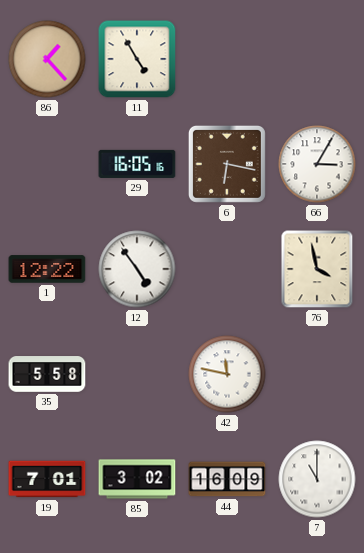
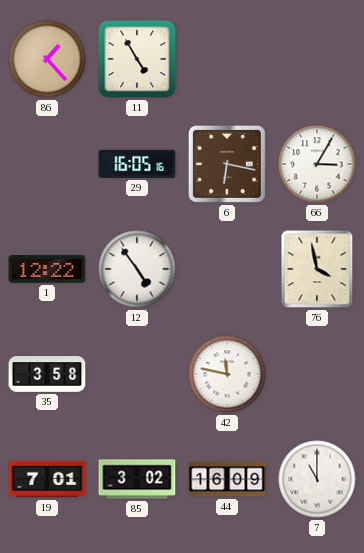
35: 5:58 -> 3:58
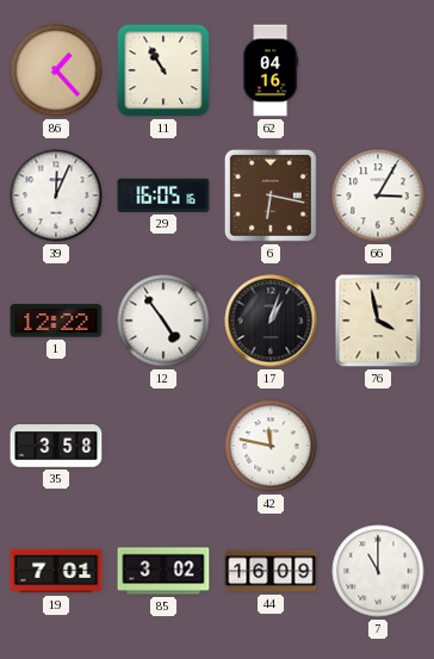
11: 4:55 -> 10:55
62: none -> 04:16
39: none -> 12:04
17: none -> 1:03
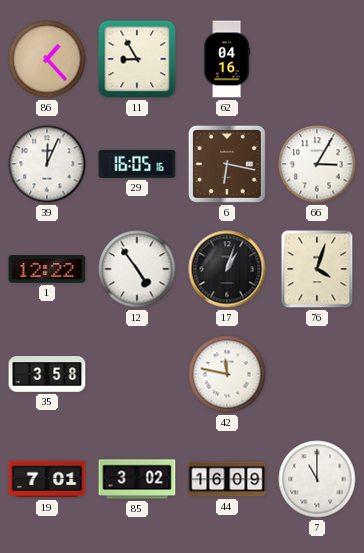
11: 10:55 -> 8:55
76: 3:58 -> 4:03
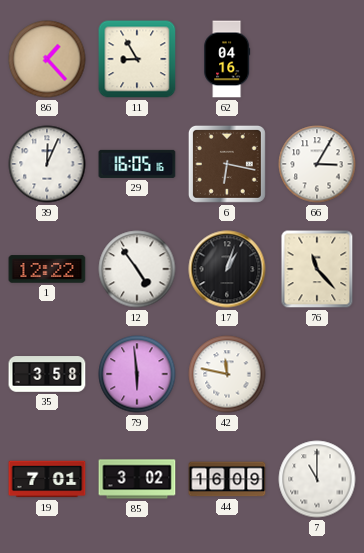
76: 4:03 -> 11:23
79: none -> 5:59
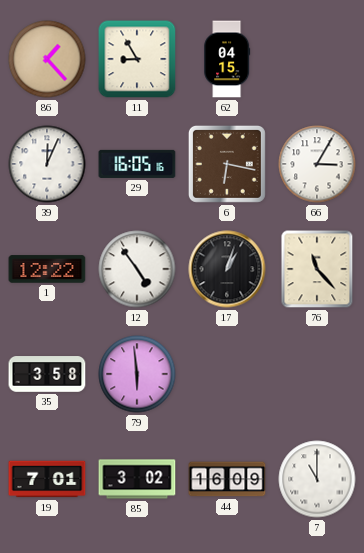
62: 04:16 -> 04:15
42: 11:47 -> none
